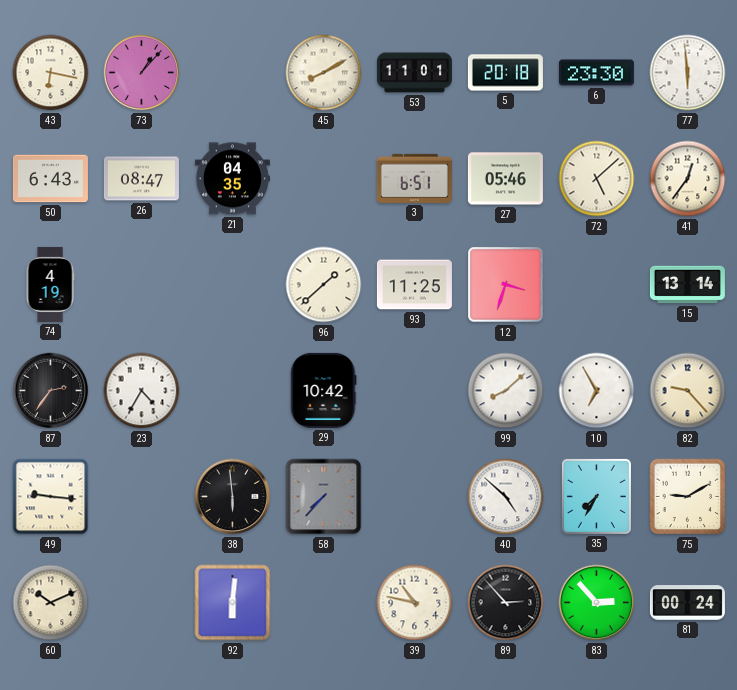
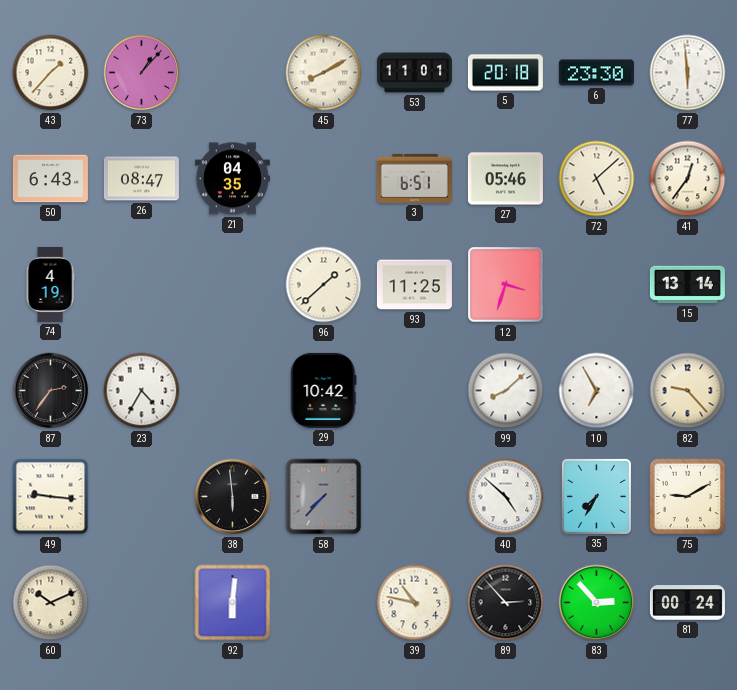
43: 6:17 -> 1:37
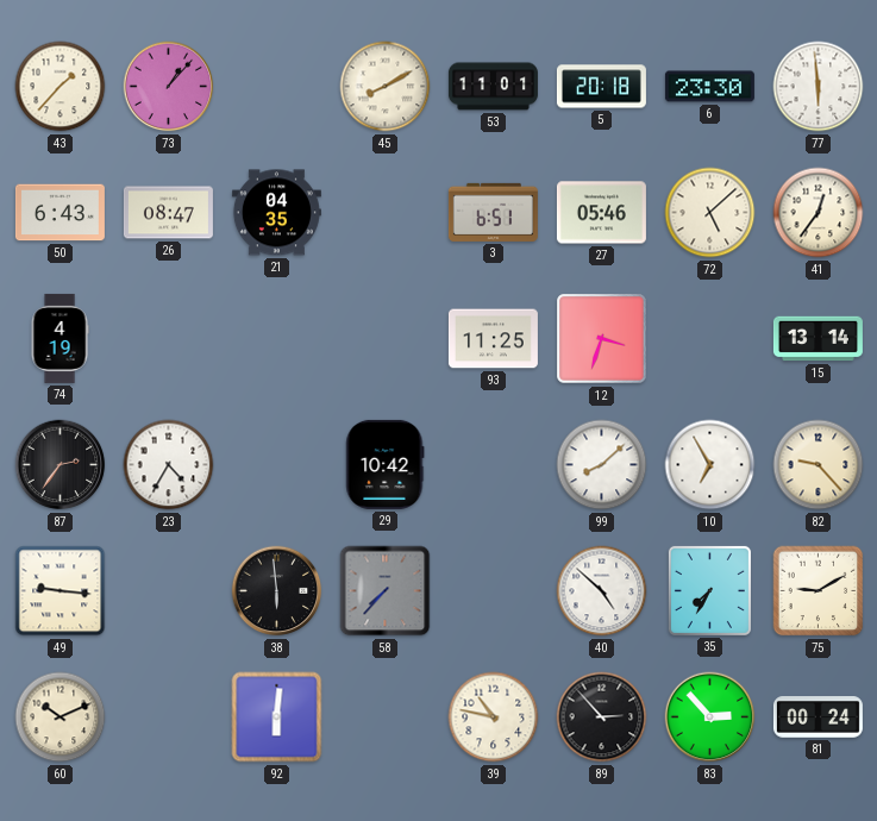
96: 1:38 -> none
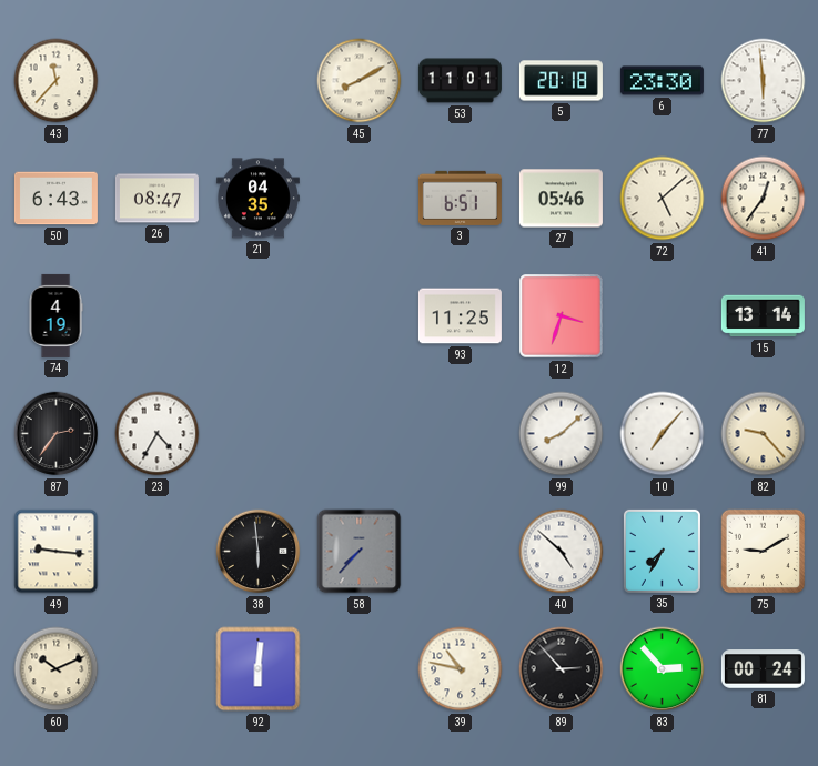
43: 1:37 -> 11:37
73: 1:07 -> none
29: 10:42 -> none
10: 6:55 -> 7:07
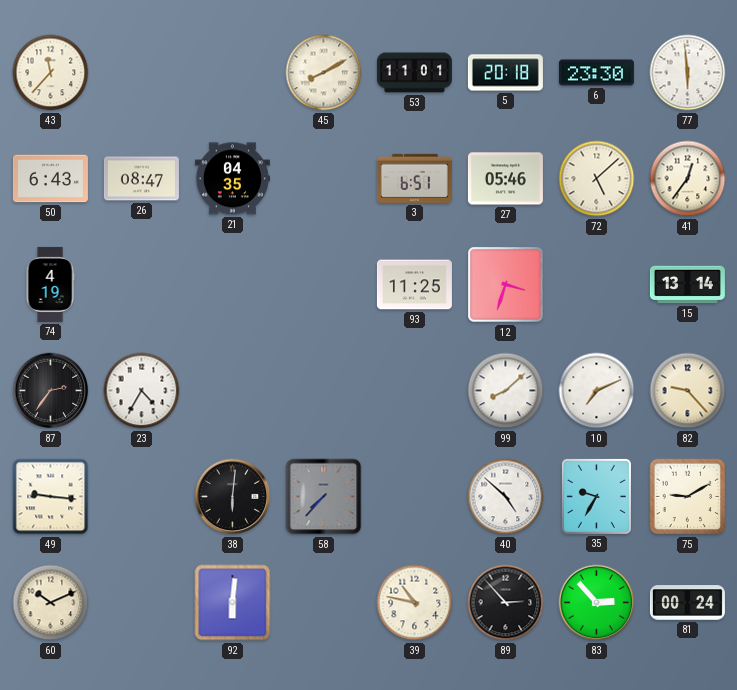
10: 7:07 -> 7:11
38: 5:59 -> 6:01
35: 7:35 -> 9:35
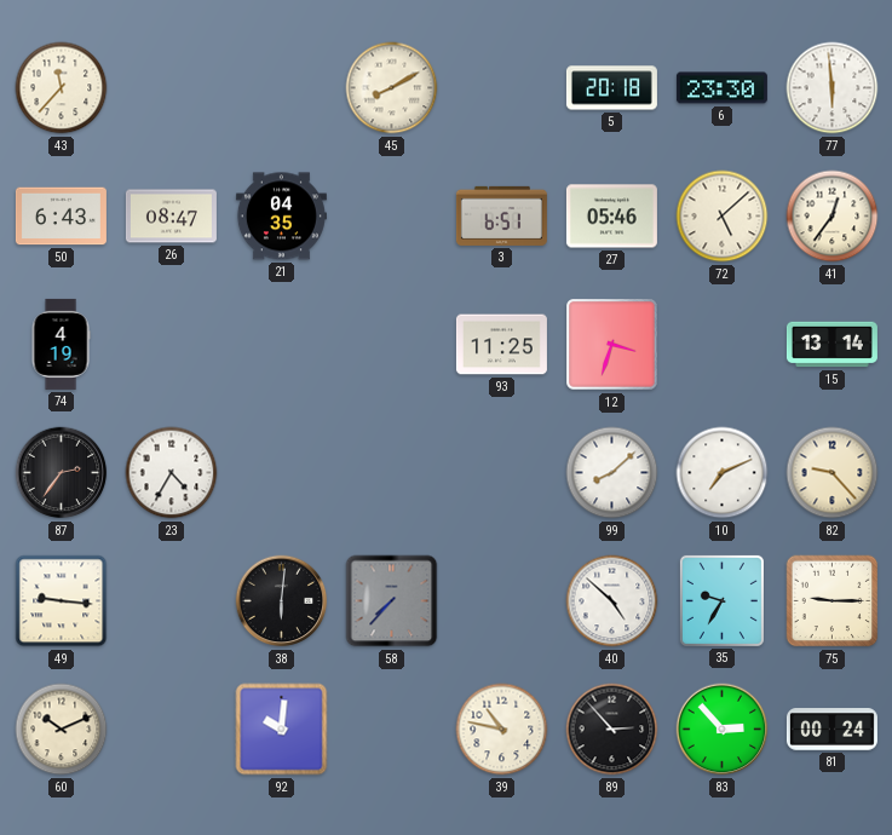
53: 11:01 -> none
75: 9:10 -> 9:15
92: 6:01 -> 10:01
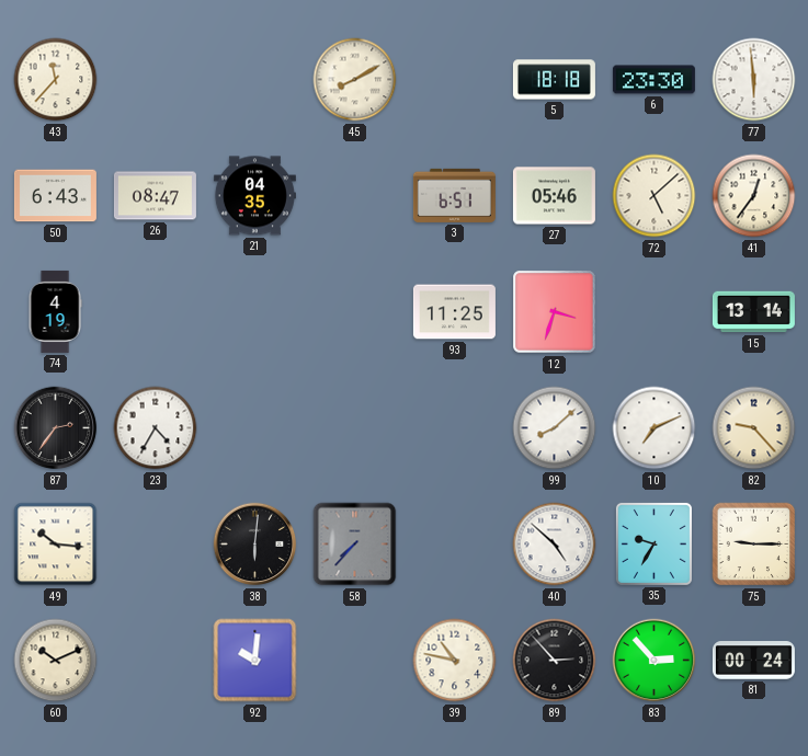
5: 20:18 -> 18:18
49: 9:16 -> 10:16
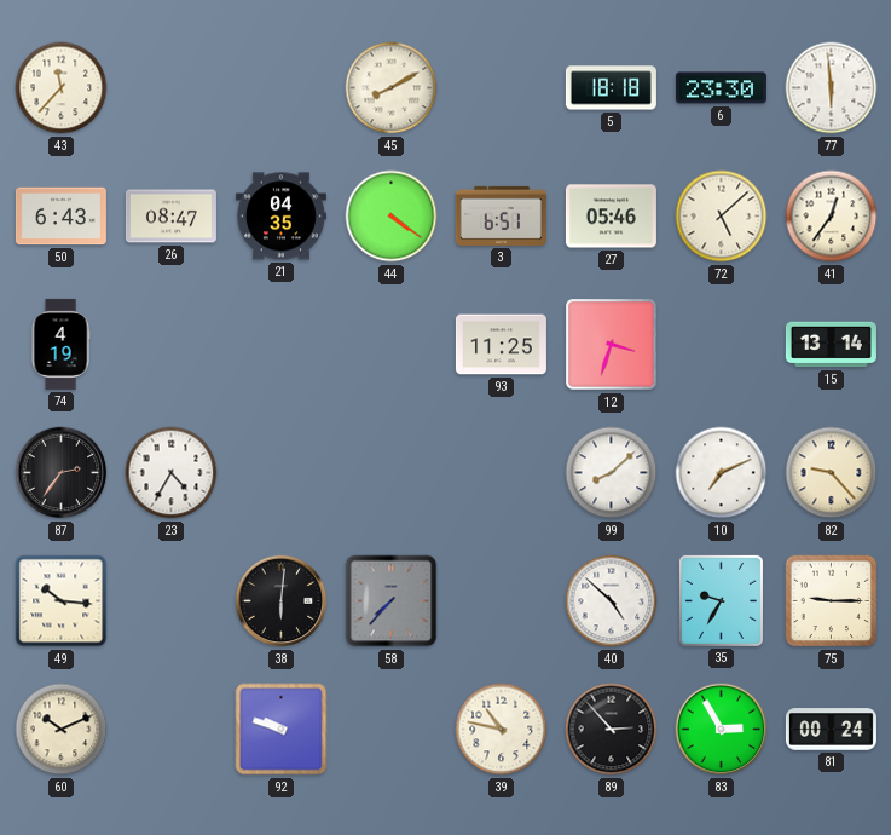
44: none -> 4:21
92: 10:01 -> 9:48
83: 2:53 -> 2:55
